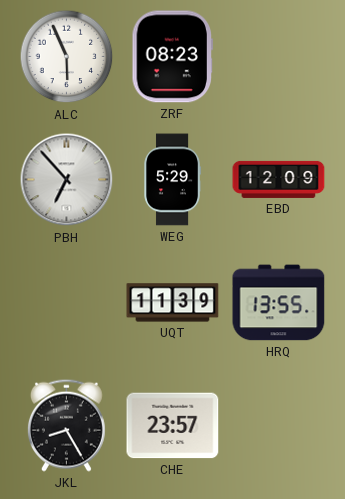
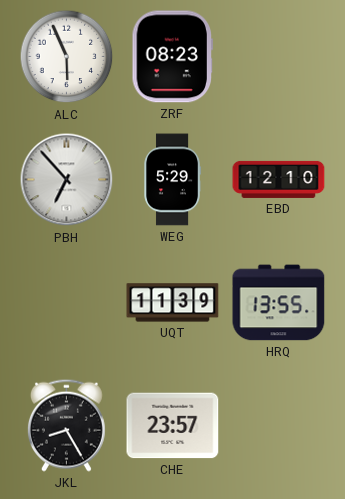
EBD: 12:09 -> 12:10
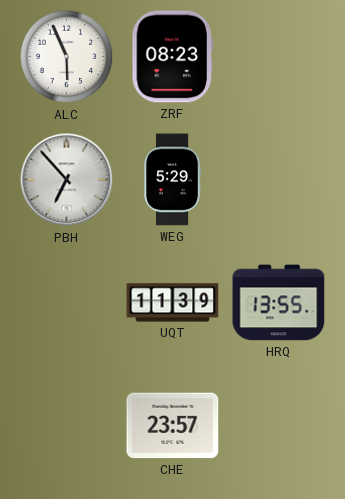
EBD: 12:10 -> none
JKL: 8:25 -> none
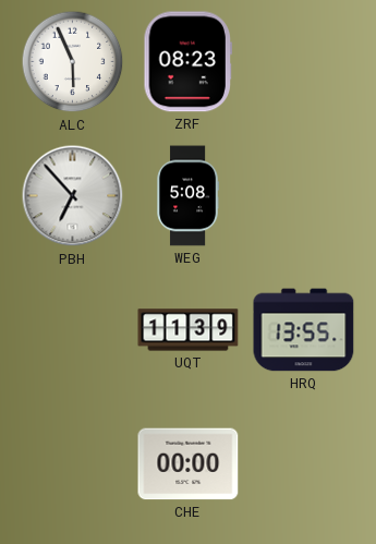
WEG: 5:29 -> 5:08
CHE: 23:57 -> 00:00
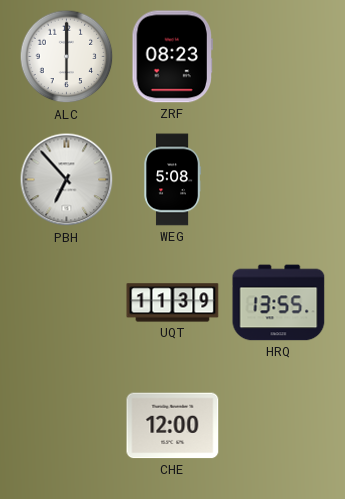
ALC: 5:56 -> 6:00
CHE: 00:00 -> 12:00
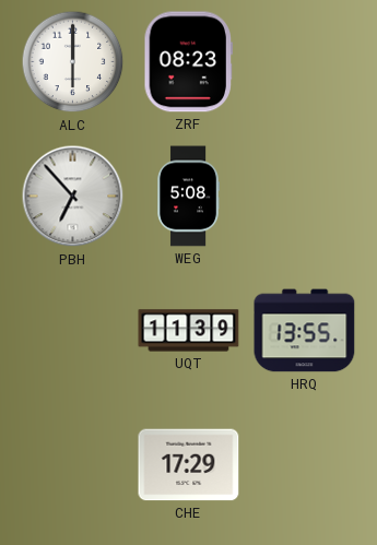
CHE: 12:00 -> 17:29
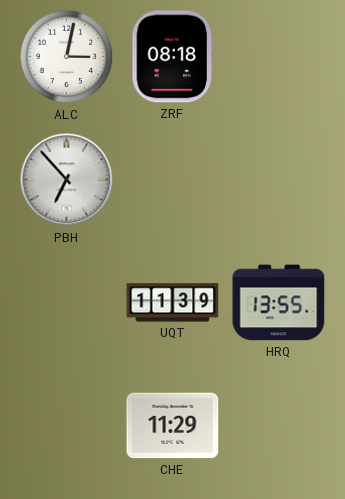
ALC: 6:00 -> 3:02
ZRF: 08:23 -> 08:18
WEG: 5:08 -> none
CHE: 17:29 -> 11:29
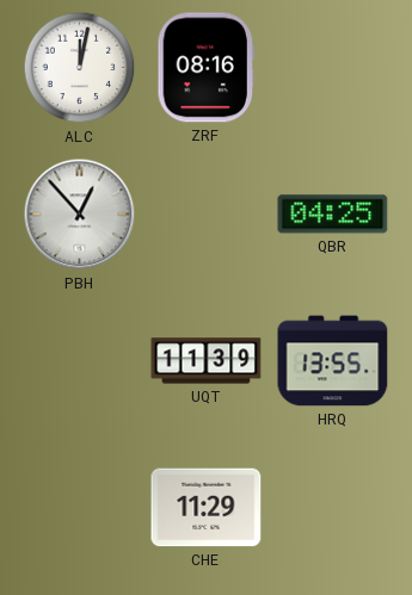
ALC: 3:02 -> 12:02
ZRF: 08:18 -> 08:16
PBH: 6:53 -> 12:53
QBR: none -> 04:25
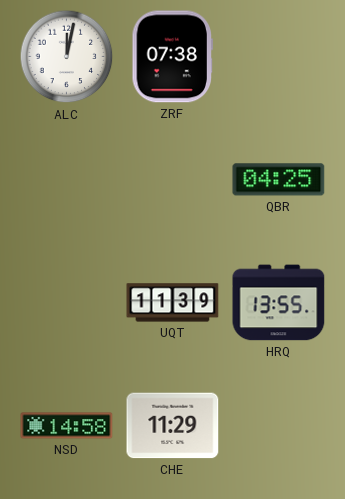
ZRF: 08:16 -> 07:38
PBH: 12:53 -> none
NSD: none -> 14:58
